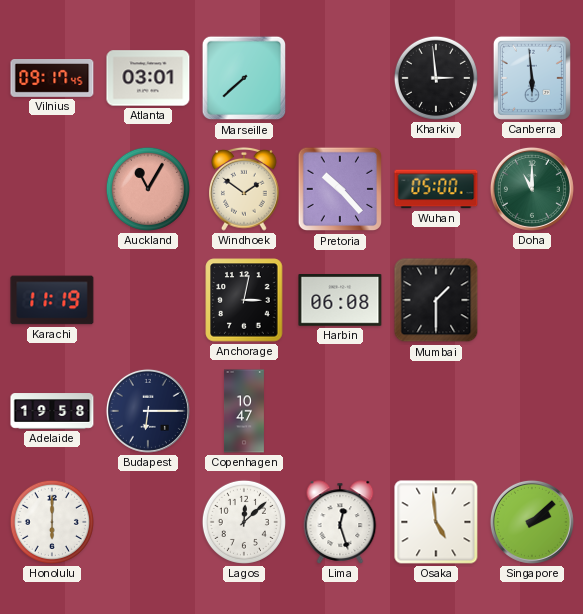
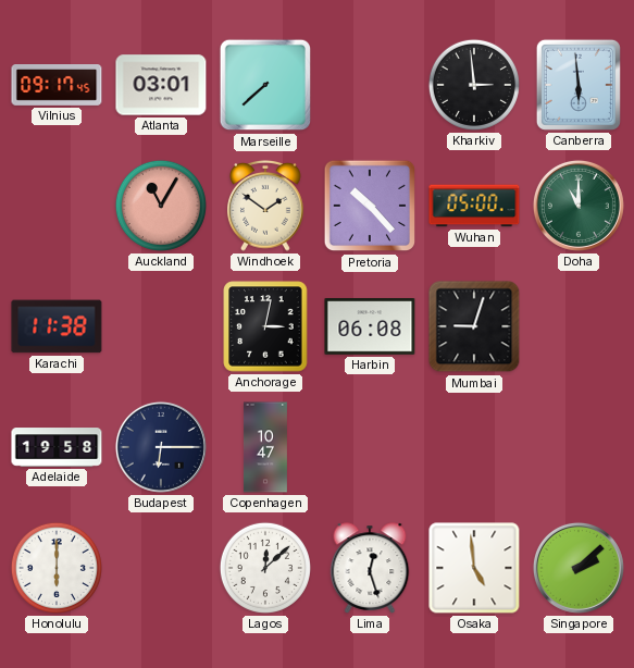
Karachi: 11:19 -> 11:38
Mumbai: 1:30 -> 9:03
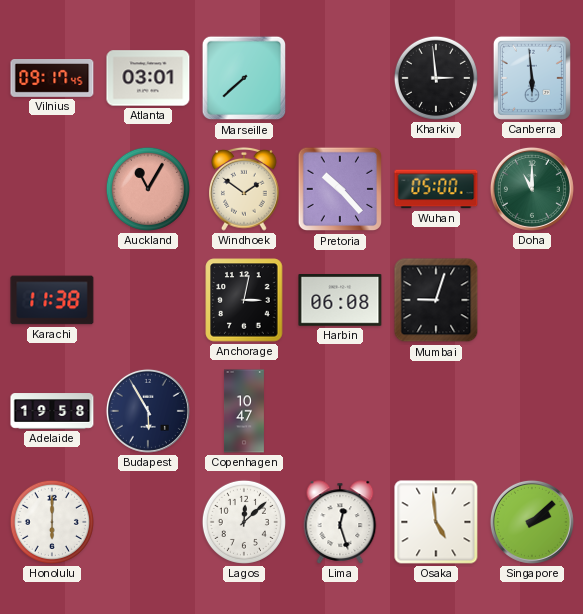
Budapest: 6:15 -> 5:55
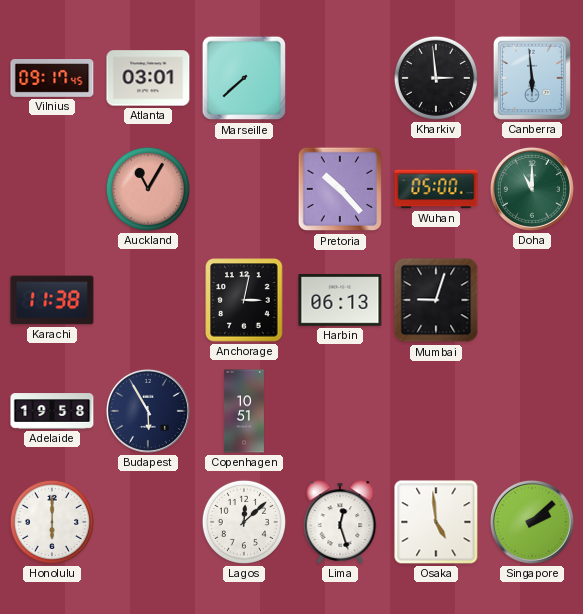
Windhoek: 1:51 -> none
Harbin: 06:08 -> 06:13
Copenhagen: 10:47 -> 10:51
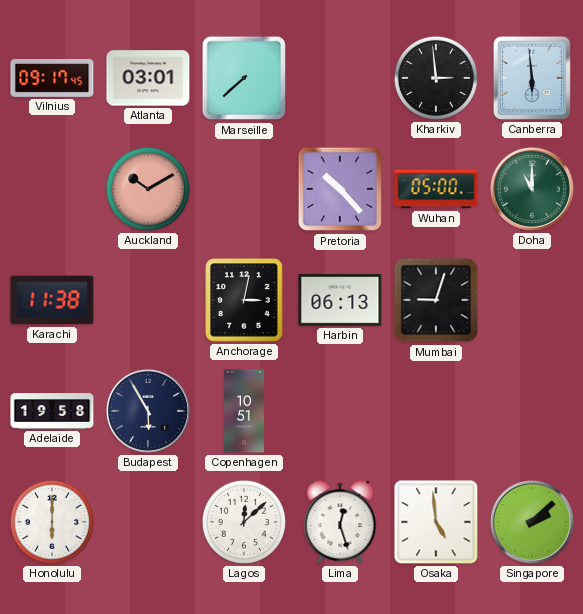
Auckland: 11:05 -> 10:10
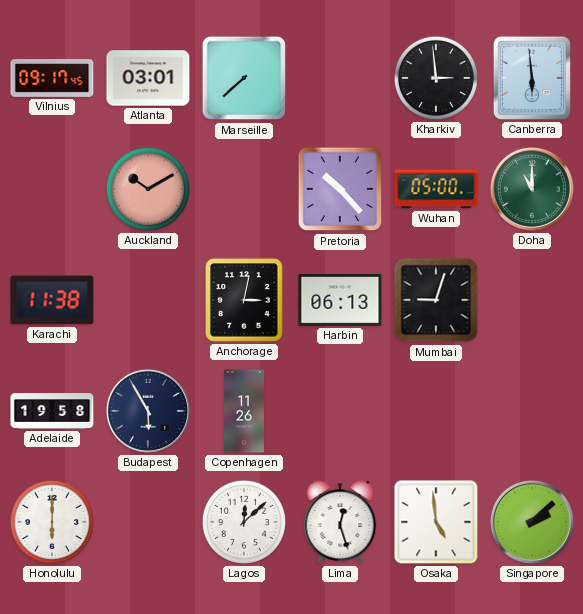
Copenhagen: 10:51 -> 11:26
